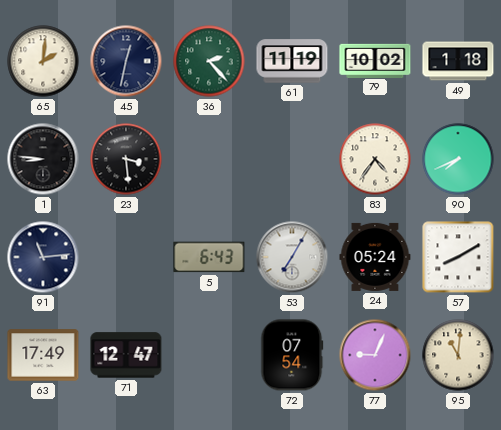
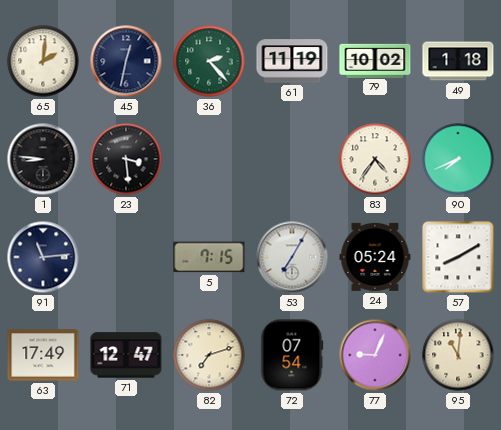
5: 6:43 -> 7:15
82: none -> 7:12
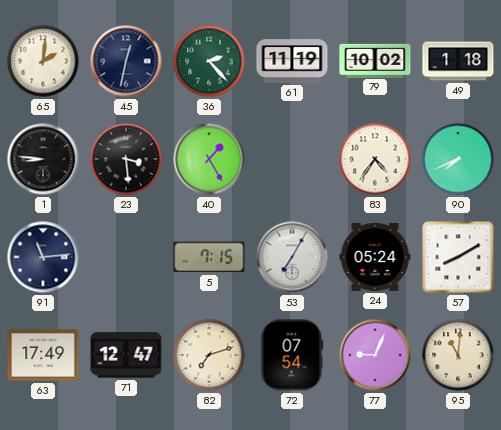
40: none -> 1:25
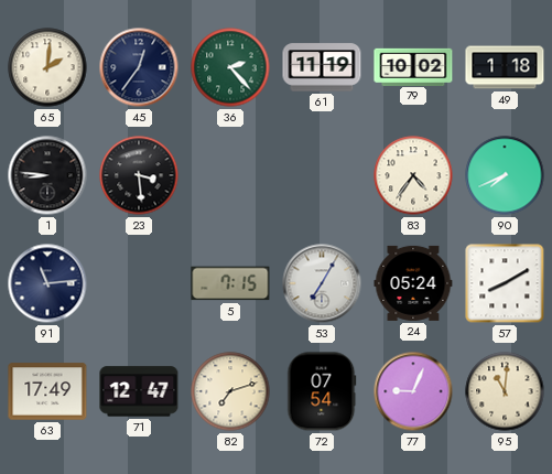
45: 12:32 -> 12:36
40: 1:25 -> none
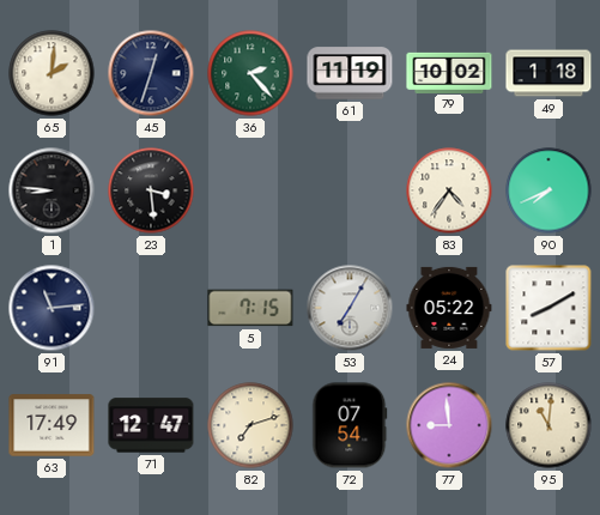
45: 12:36 -> 12:33
24: 05:24 -> 05:22
77: 9:04 -> 8:59
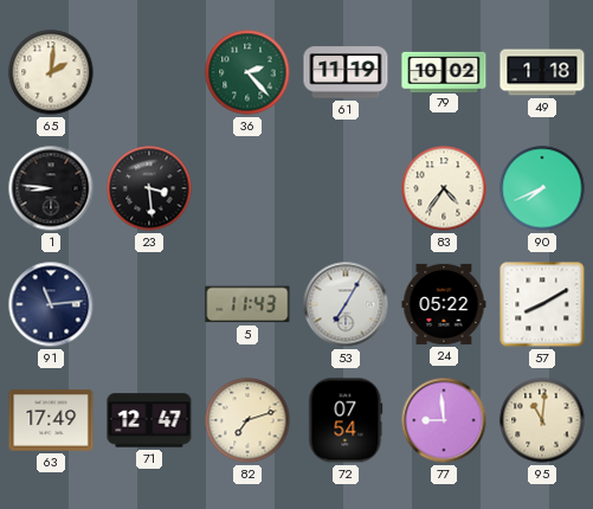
45: 12:33 -> none
5: 7:15 -> 11:43
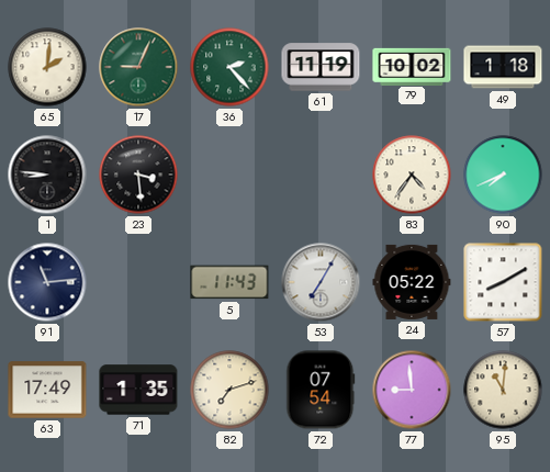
17: none -> 9:04
71: 12:47 -> 1:35
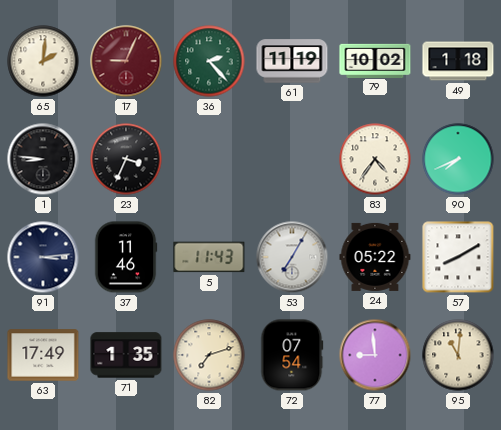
17 dial: green -> burgundy
23: 3:29 -> 3:34
91: 11:14 -> 3:14
37: none -> 11:46
